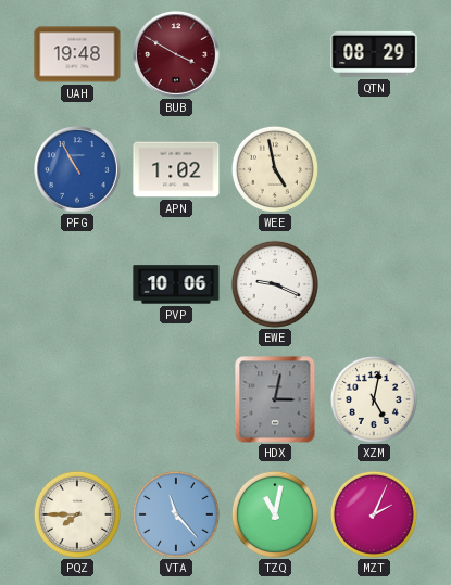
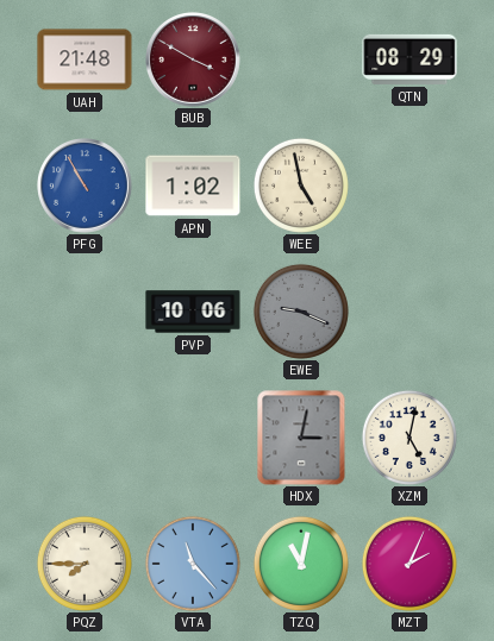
UAH: 19:48 -> 21:48
EWE dial: white -> grey
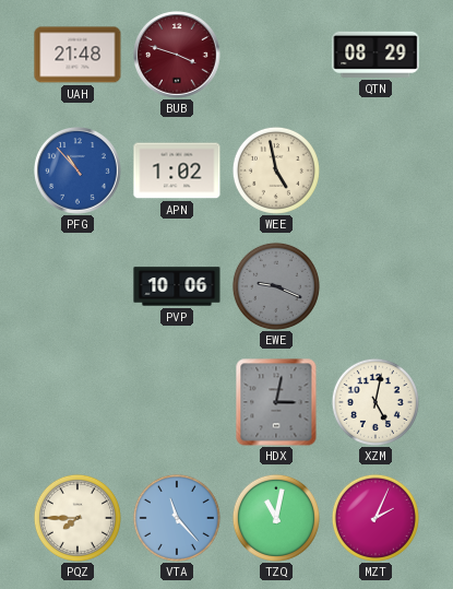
BUB: 3:50 -> 3:48
PFG: 10:55 -> 10:53
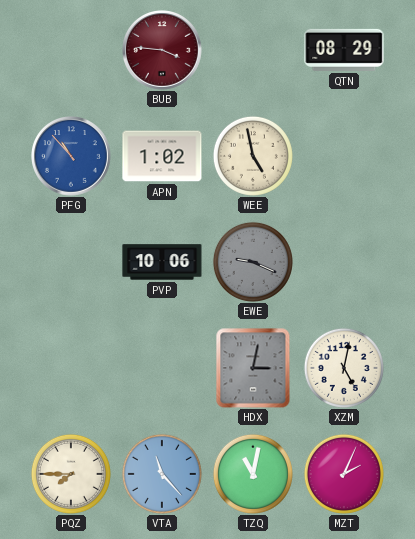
UAH: 21:48 -> none
BUB: 3:48 -> 3:46
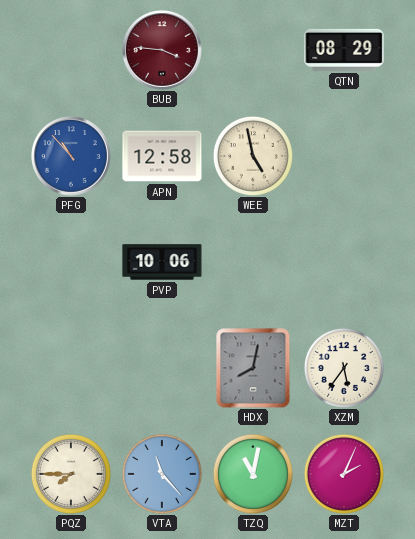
APN: 1:02 -> 12:58
EWE: 9:19 -> none
HDX: 3:02 -> 8:02
XZM: 5:02 -> 5:36
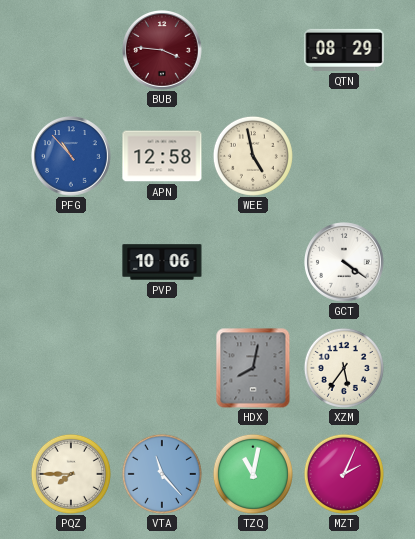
GCT: none -> 4:21
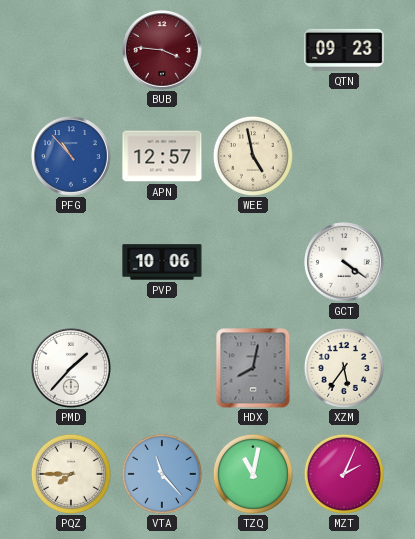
QTN: 08:29 -> 09:23
APN: 12:58 -> 12:57
PMD: none -> 1:37
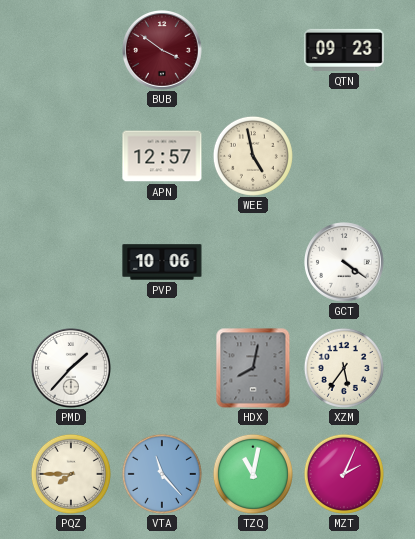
BUB: 3:46 -> 3:51
PFG: 10:53 -> none
